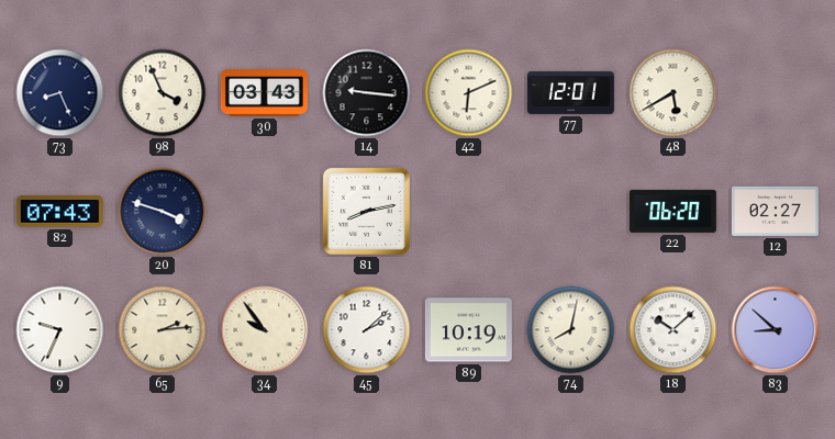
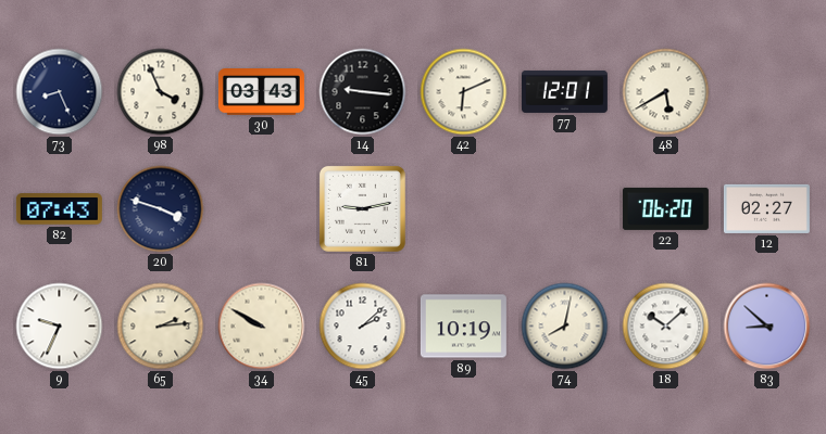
81: 8:13 -> 9:13
34: 9:54 -> 9:50
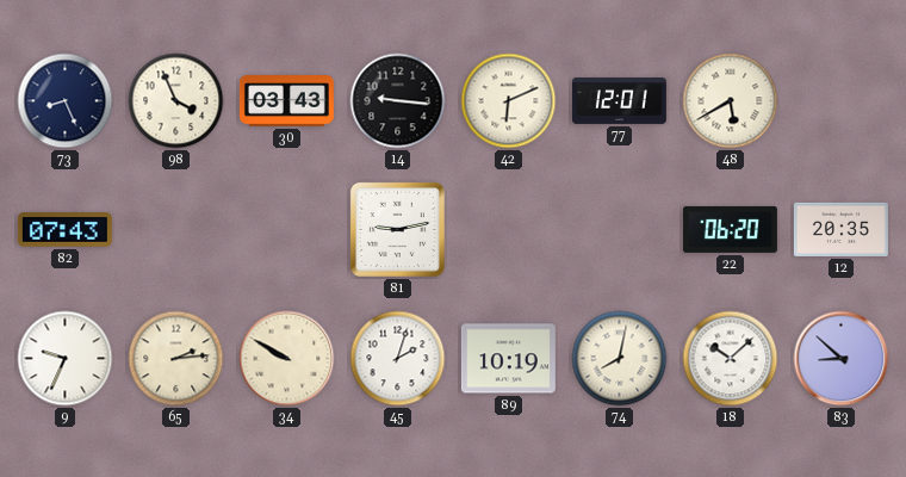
20: 3:48 -> none
12: 02:27 -> 20:35
45: 2:08 -> 2:03
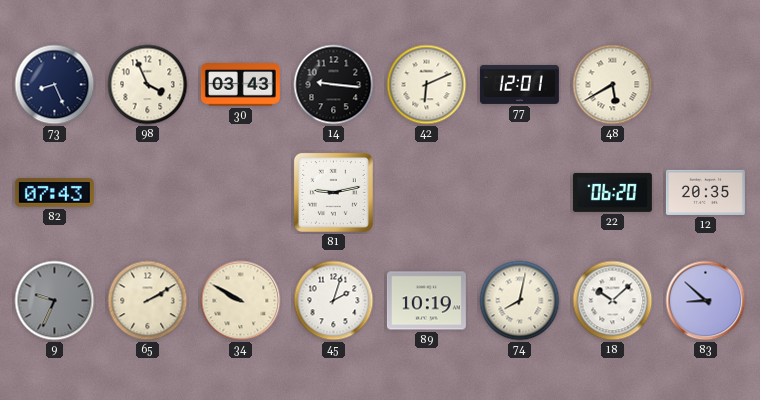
9 dial: white -> grey
65: 2:14 -> 2:10
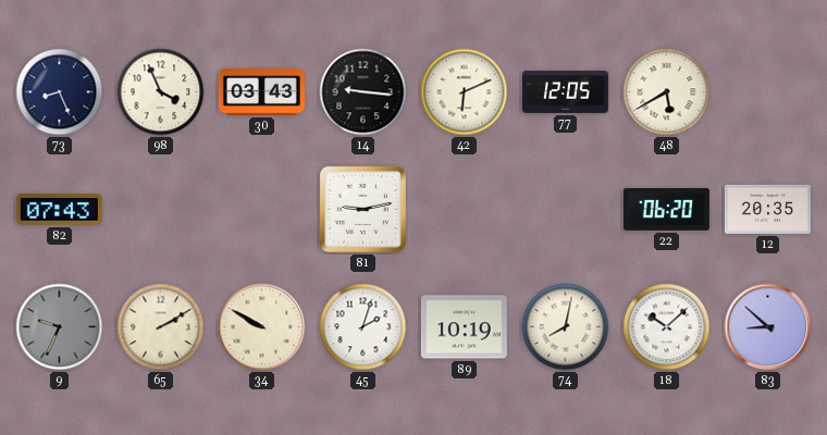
77: 12:01 -> 12:05
